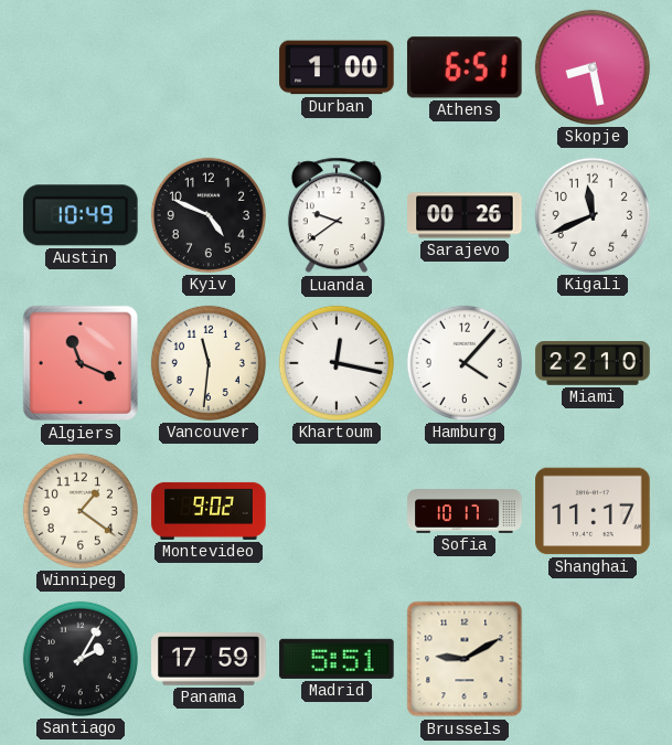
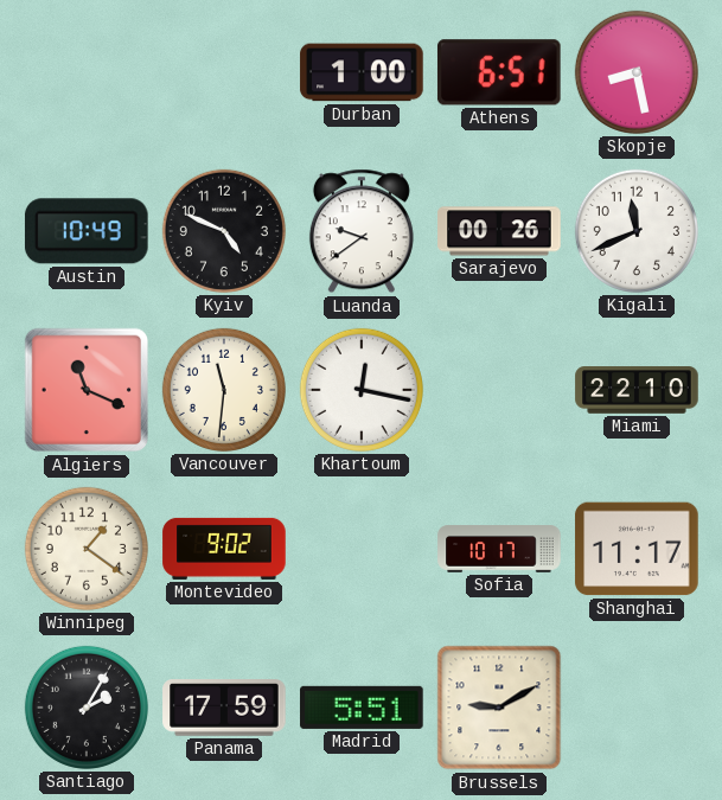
Hamburg: 4:07 -> none
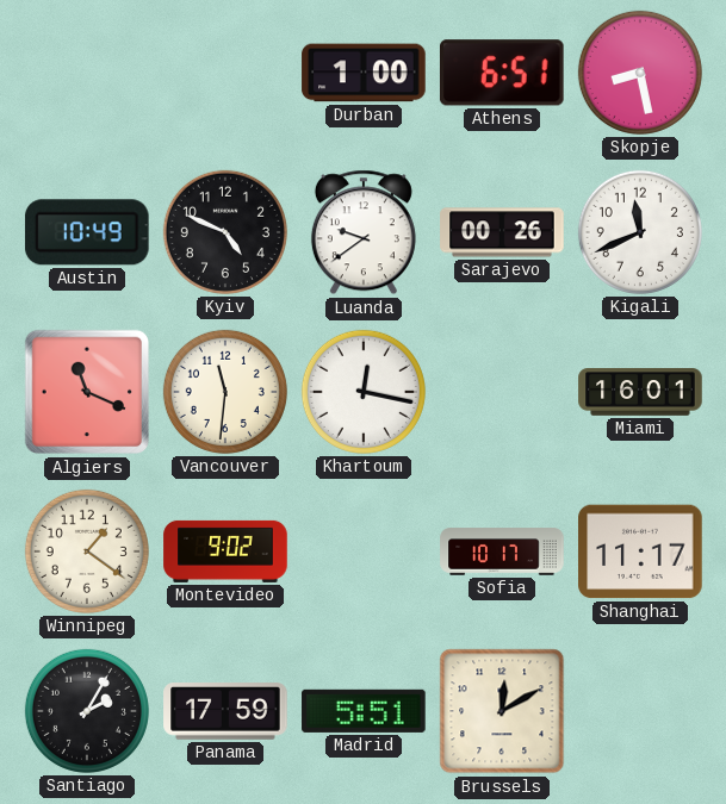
Miami: 22:10 -> 16:01
Brussels: 9:10 -> 12:10
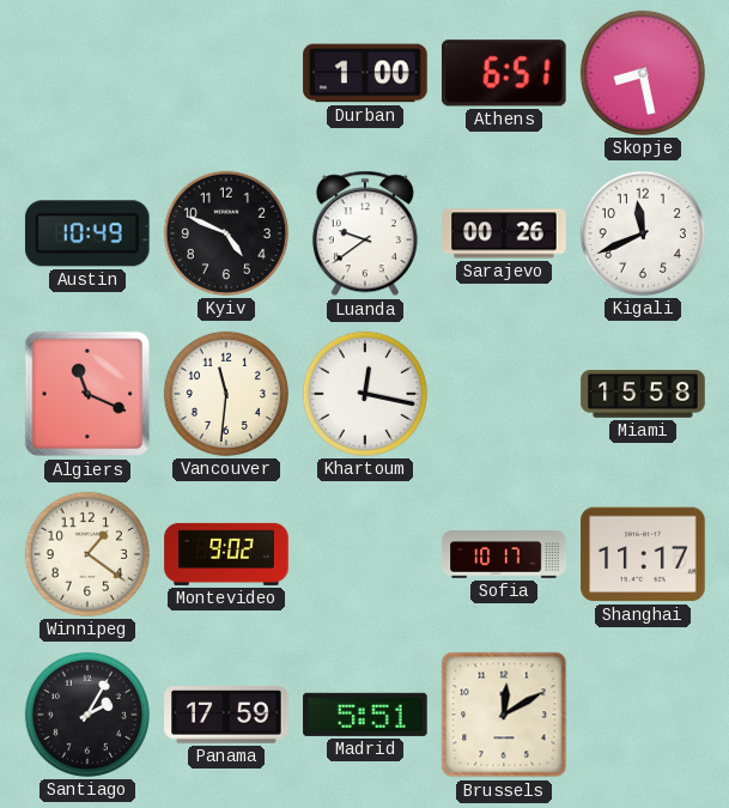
Miami: 16:01 -> 15:58
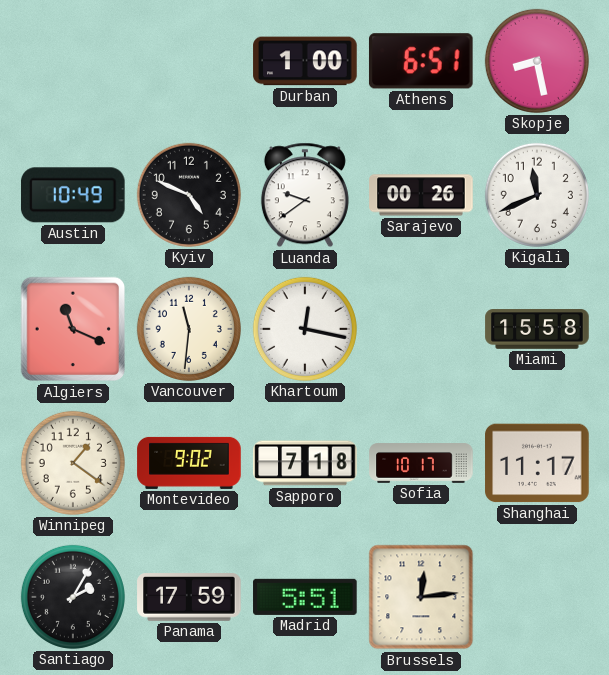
Sapporo: none -> 7:18
Brussels: 12:10 -> 12:14
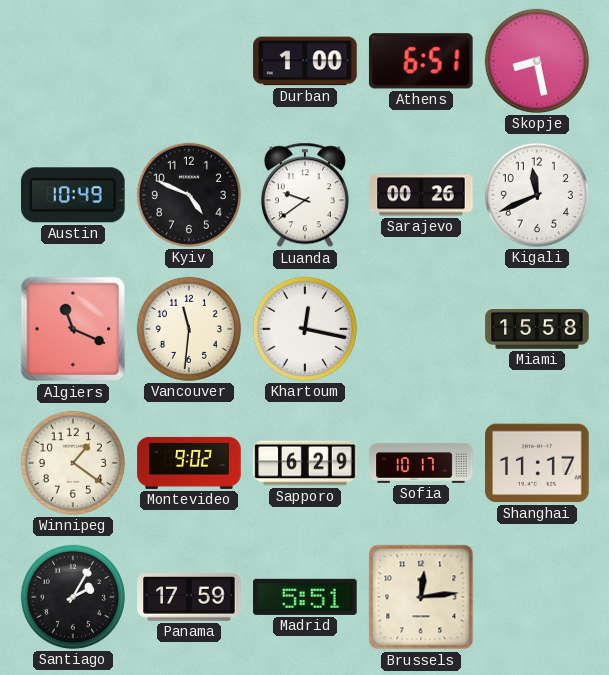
Sapporo: 7:18 -> 6:29
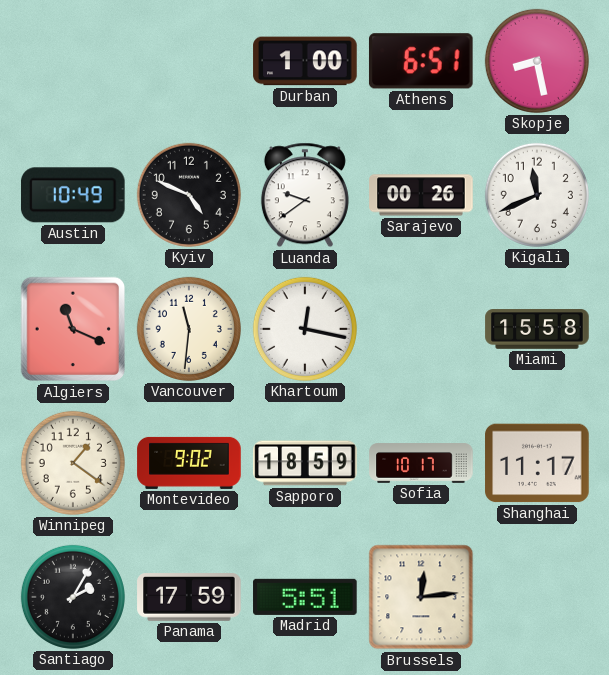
Sapporo: 6:29 -> 18:59
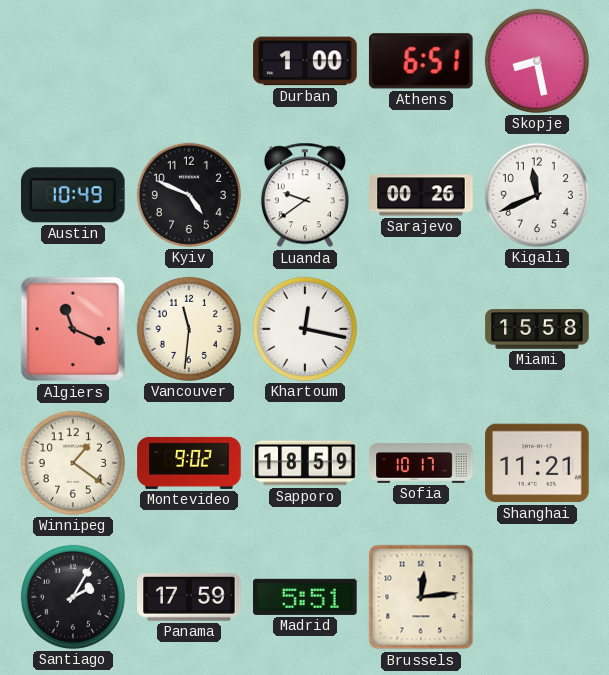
Shanghai: 11:17 -> 11:21
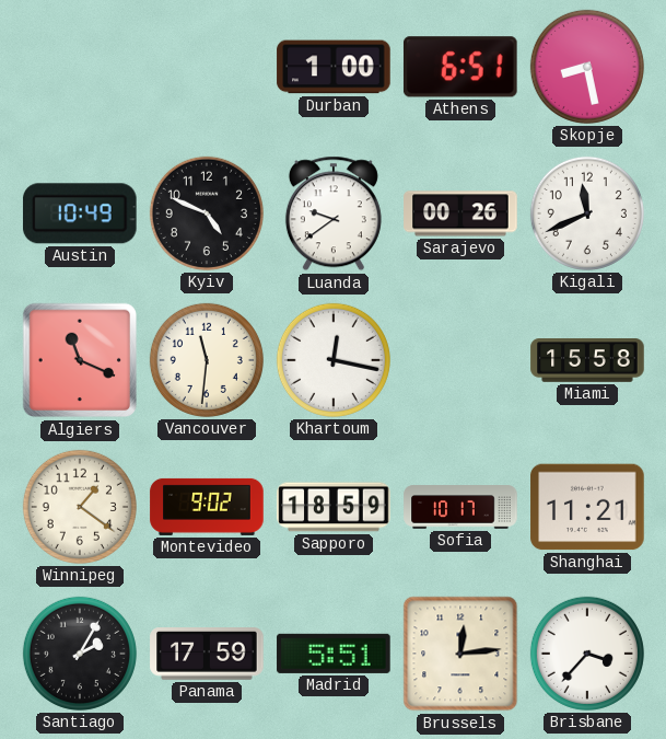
Brisbane: none -> 3:37
